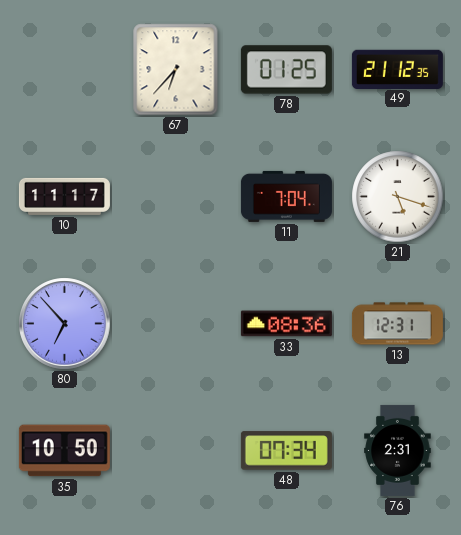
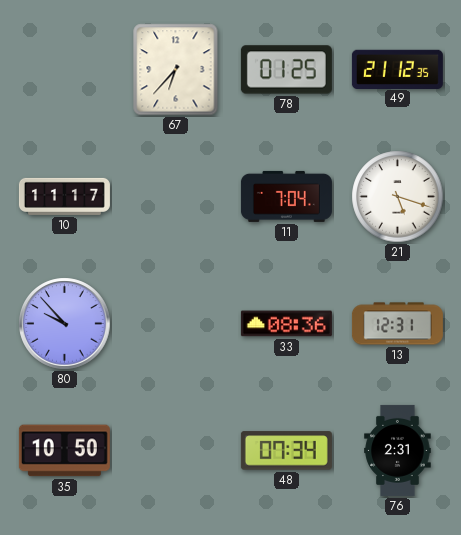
80: 6:53 -> 9:53
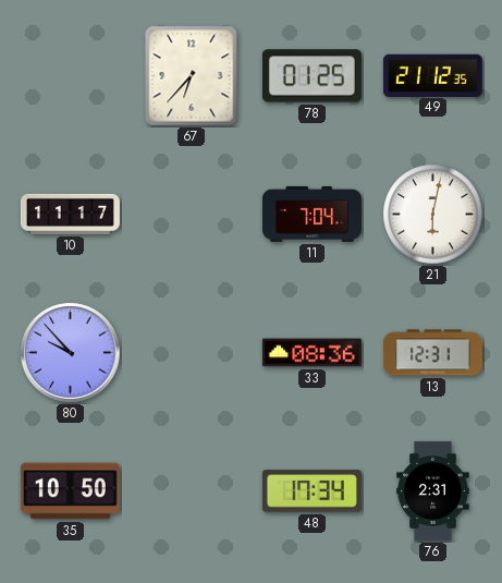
21: 5:18 -> 6:02
48: 07:34 -> 17:34
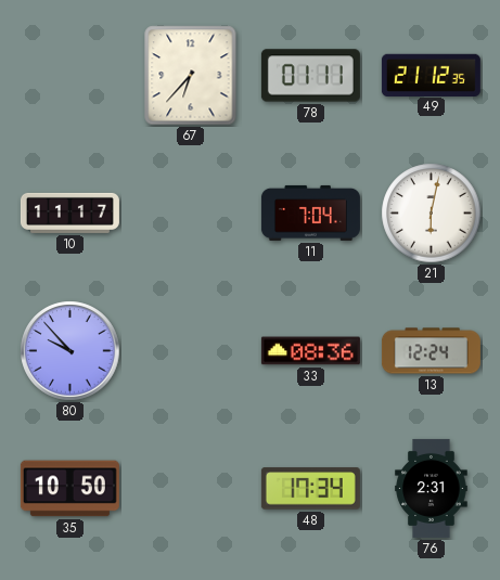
78: 01:25 -> 01:11
13: 12:31 -> 12:24
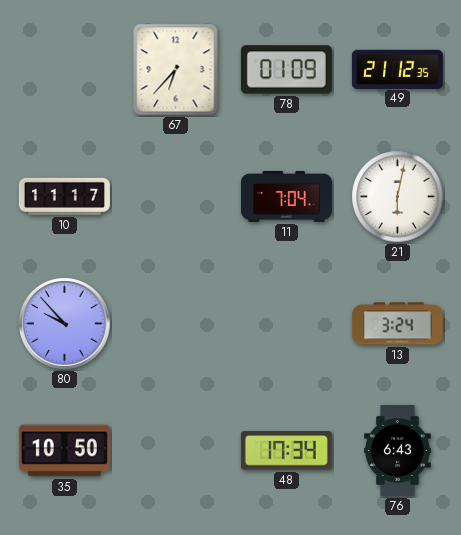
78: 01:11 -> 01:09
33: 08:36 -> none
13: 12:24 -> 3:24
76: 2:31 -> 6:43
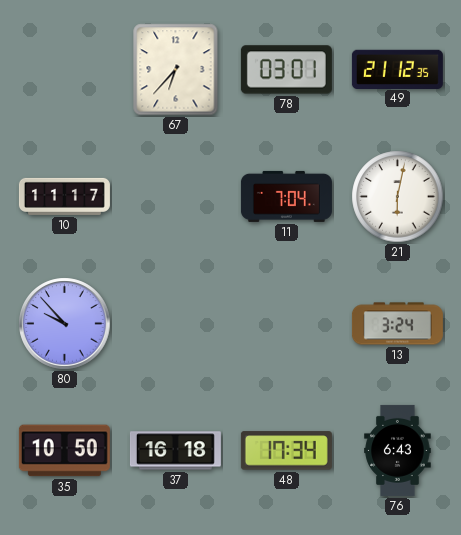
78: 01:09 -> 03:01
37: none -> 16:18
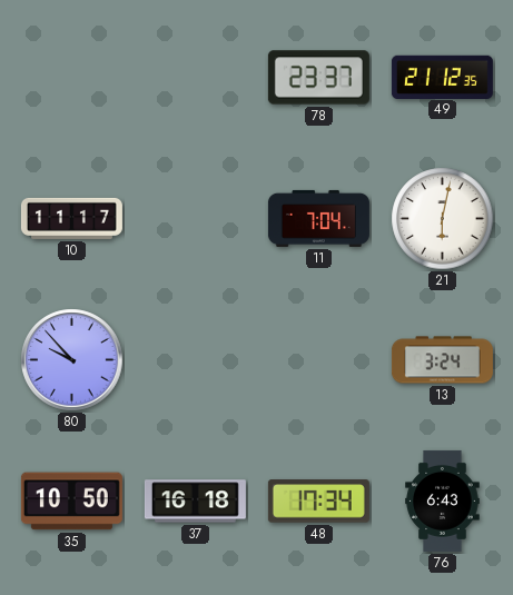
67: 6:37 -> none
78: 03:01 -> 23:37
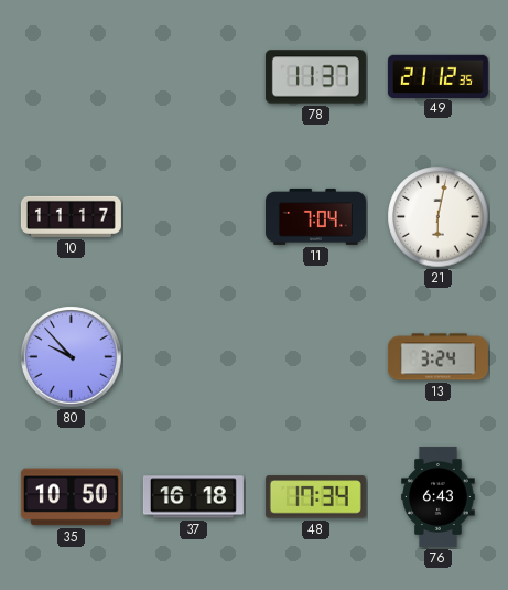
78: 23:37 -> 11:37
